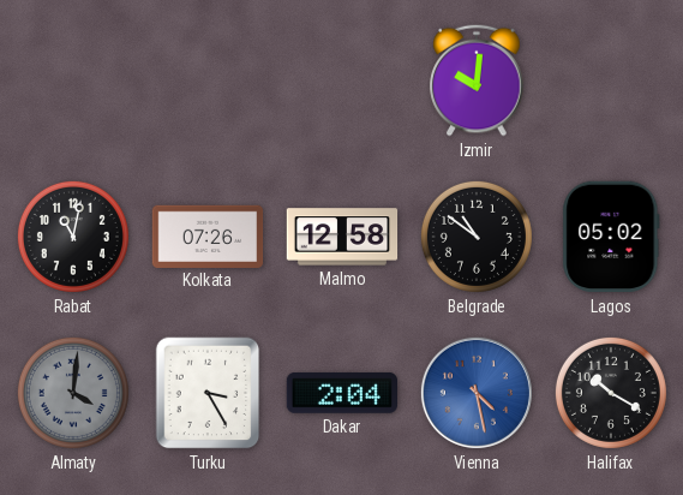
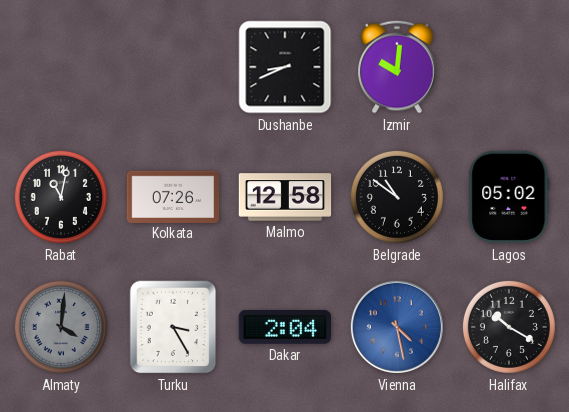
Dushanbe: none -> 8:41
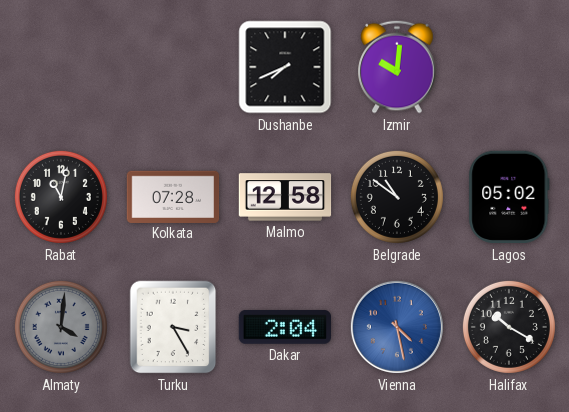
Dushanbe: 8:41 -> 7:41
Kolkata: 07:26 -> 07:28
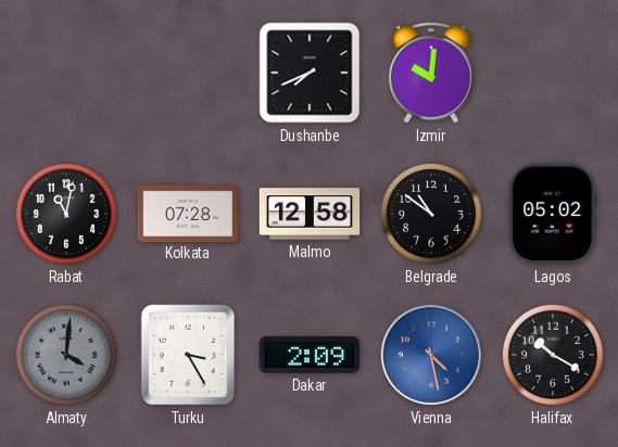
Dakar: 2:04 -> 2:09
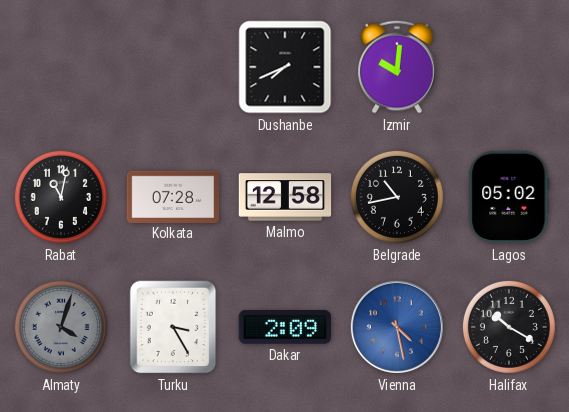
Belgrade: 10:51 -> 10:43
Almaty: 4:01 -> 4:03
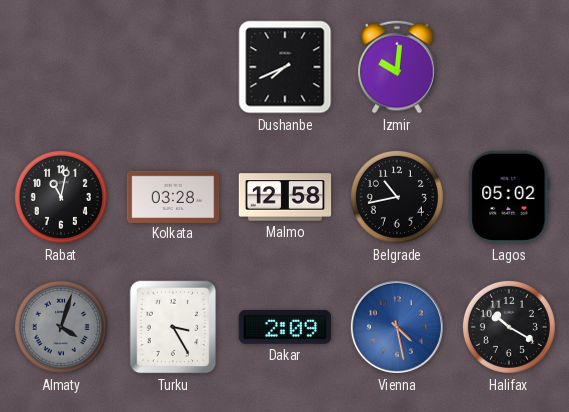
Kolkata: 07:28 -> 03:28
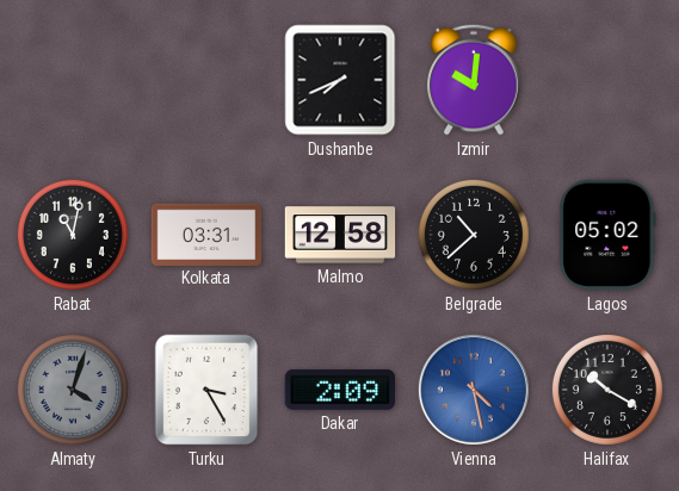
Kolkata: 03:28 -> 03:31
Belgrade: 10:43 -> 10:38
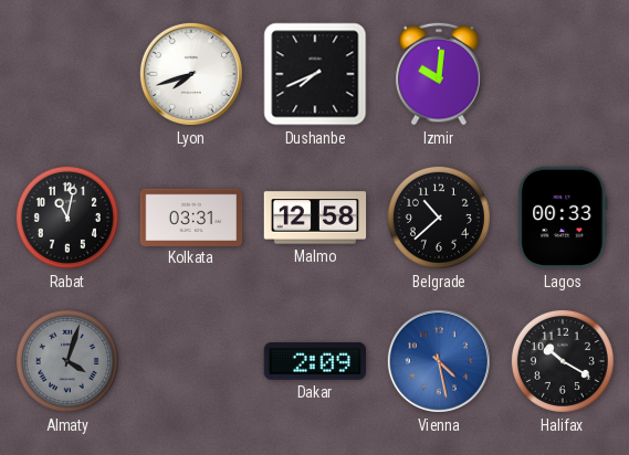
Lyon: none -> 7:42
Lagos: 05:02 -> 00:33
Turku: 3:25 -> none
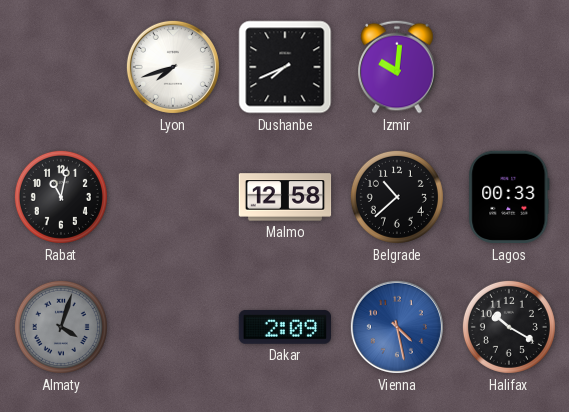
Kolkata: 03:31 -> none
